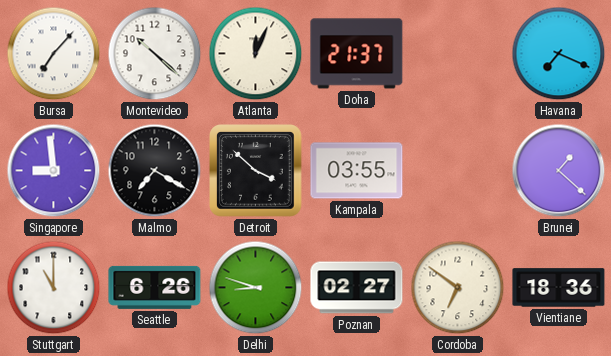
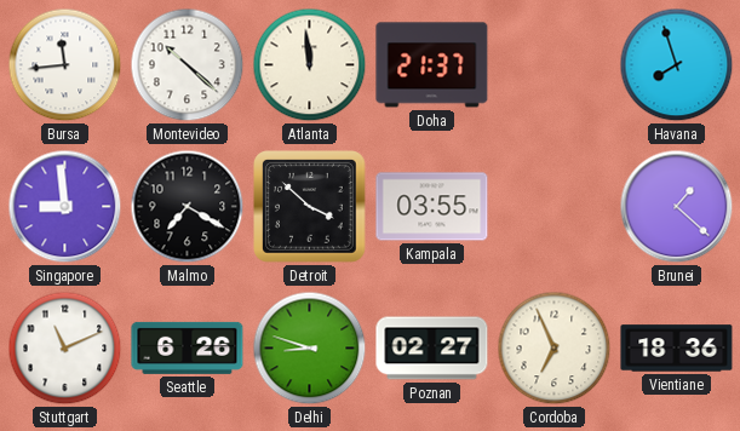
Bursa: 7:07 -> 11:44
Atlanta: 12:04 -> 11:59
Havana: 7:19 -> 7:57
Stuttgart: 11:00 -> 11:11
Cordoba: 6:51 -> 6:56
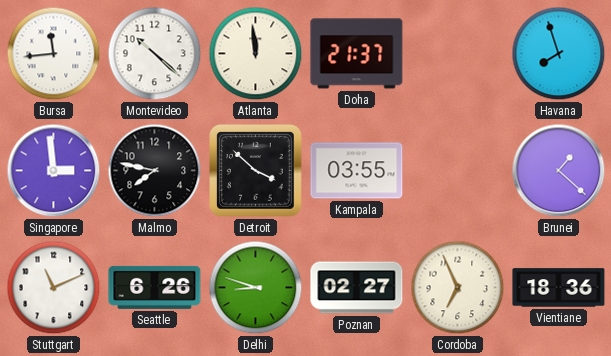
Singapore: 8:59 -> 2:59
Malmo: 7:20 -> 7:47
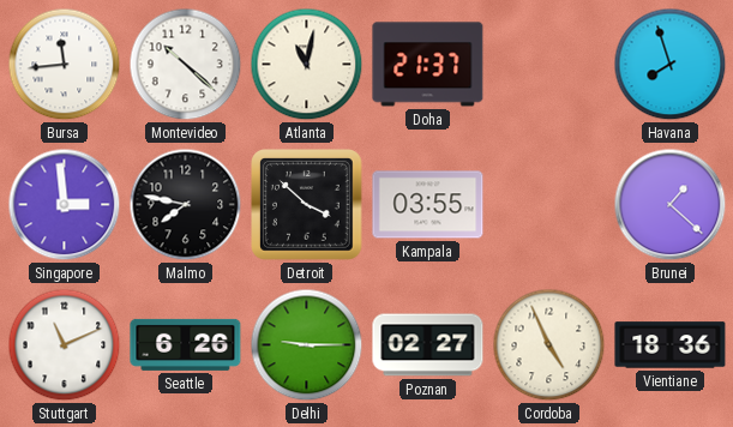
Atlanta: 11:59 -> 11:02
Delhi: 8:48 -> 9:15
Cordoba: 6:56 -> 4:56
